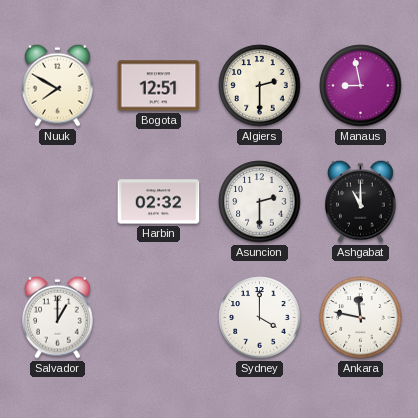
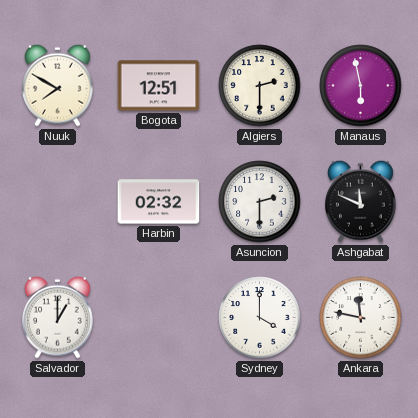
Manaus: 8:58 -> 5:58
Ashgabat: 11:00 -> 11:49
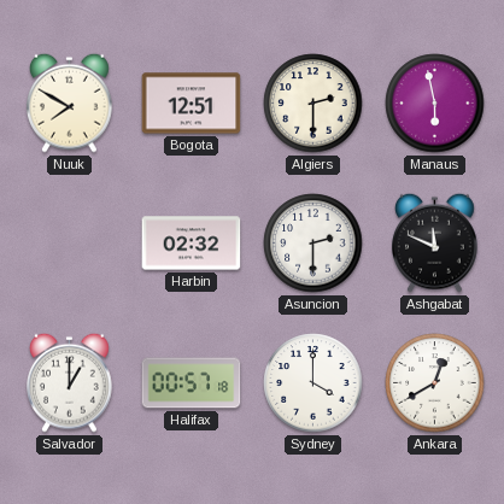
Halifax: none -> 00:57
Ankara: 11:47 -> 12:40
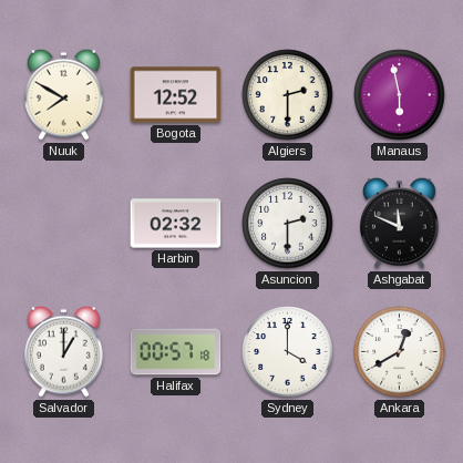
Bogota: 12:51 -> 12:52
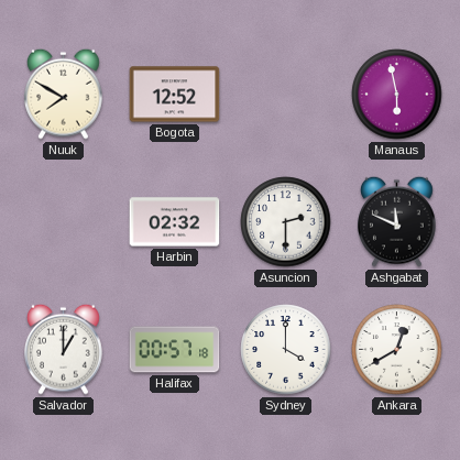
Algiers: 2:30 -> none
